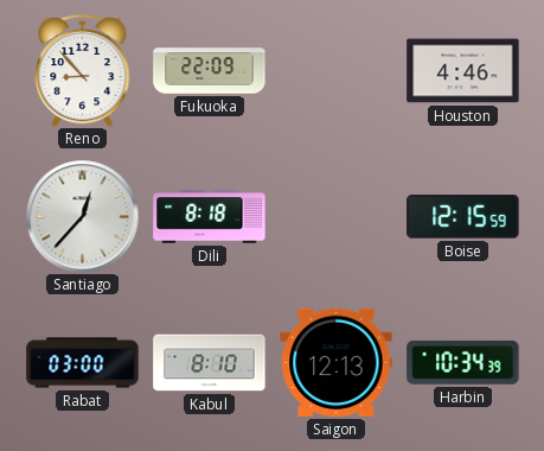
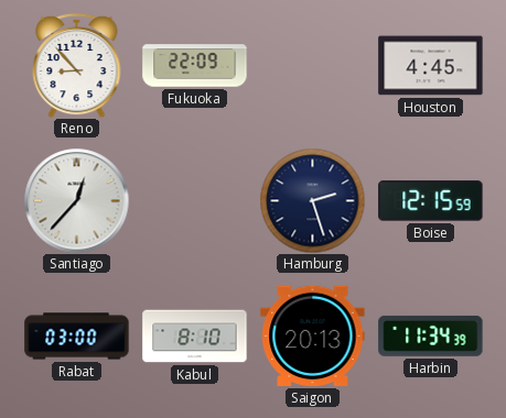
Houston: 4:46 -> 4:45
Dili: 8:18 -> none
Hamburg: none -> 2:27
Saigon: 12:13 -> 20:13
Harbin: 10:34 -> 11:34
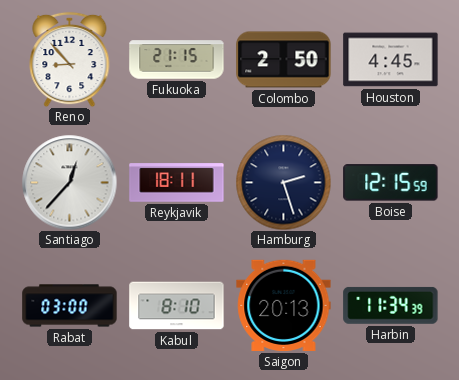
Fukuoka: 22:09 -> 21:15
Colombo: none -> 2:50
Reykjavik: none -> 18:11
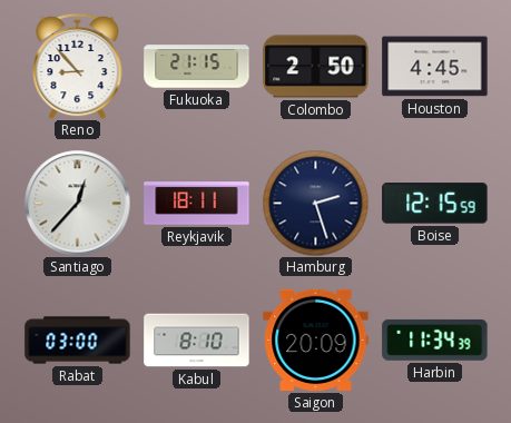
Saigon: 20:13 -> 20:09
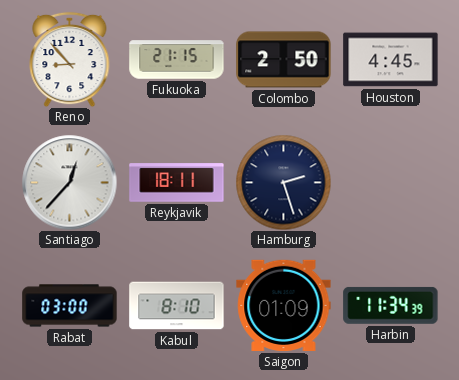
Boise: 12:15 -> none
Saigon: 20:09 -> 01:09
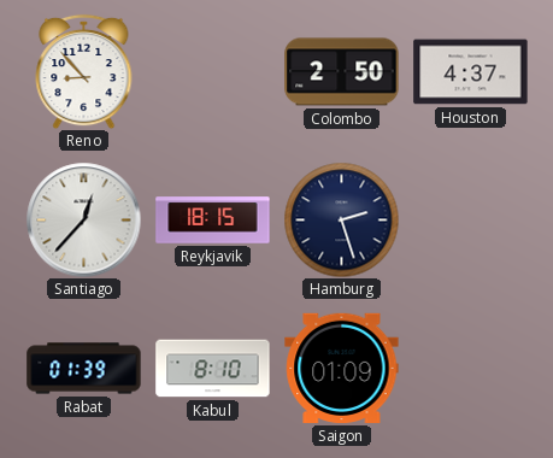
Fukuoka: 21:15 -> none
Houston: 4:45 -> 4:37
Reykjavik: 18:11 -> 18:15
Rabat: 03:00 -> 01:39
Harbin: 11:34 -> none
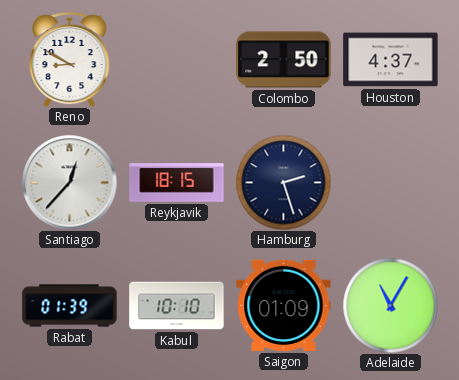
Reno: 8:53 -> 8:50
Kabul: 8:10 -> 10:10
Adelaide: none -> 11:05
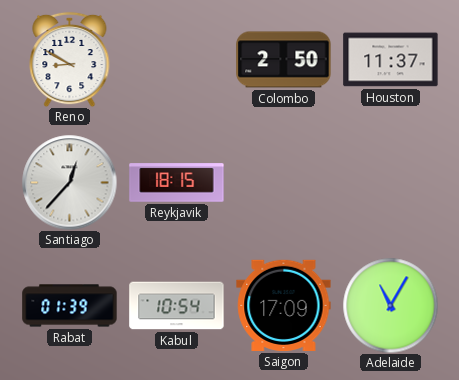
Houston: 4:37 -> 11:37
Hamburg: 2:27 -> none
Kabul: 10:10 -> 10:54
Saigon: 01:09 -> 17:09
